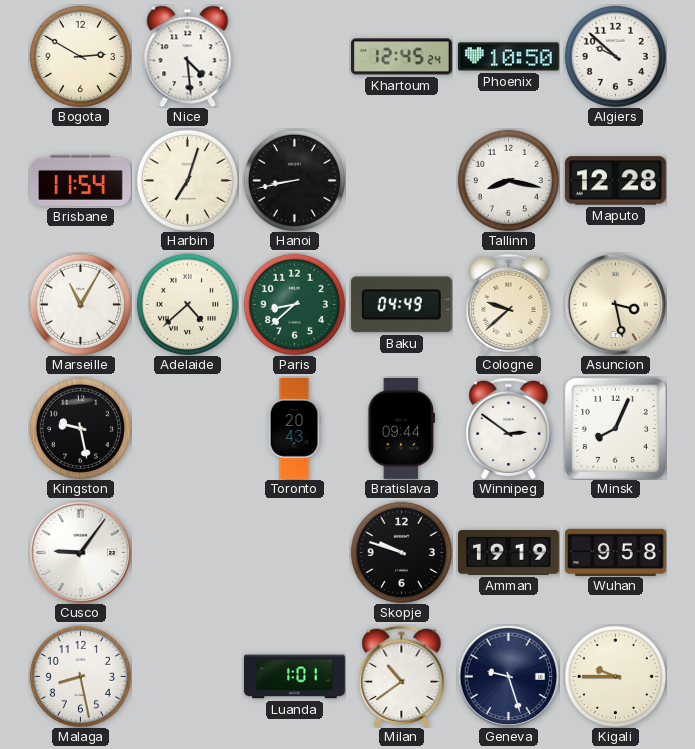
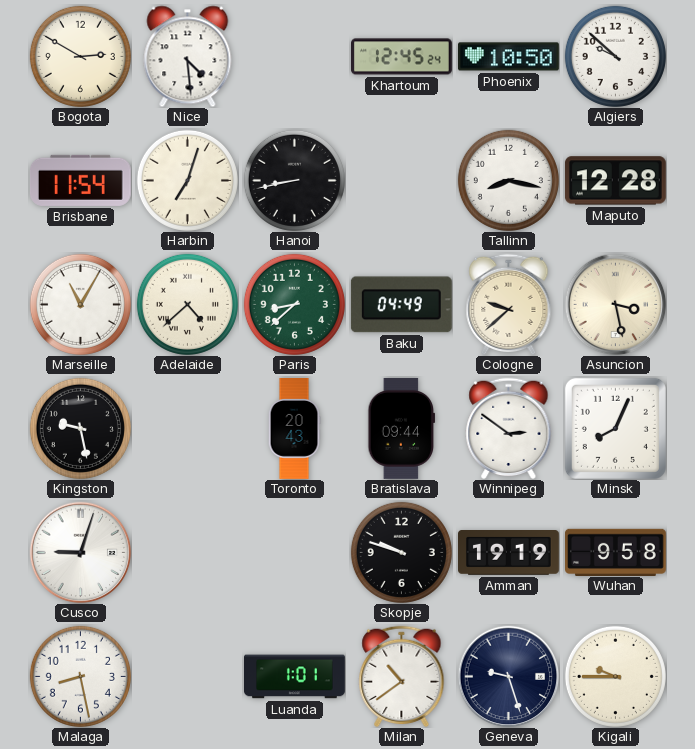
Cusco: 9:06 -> 9:03
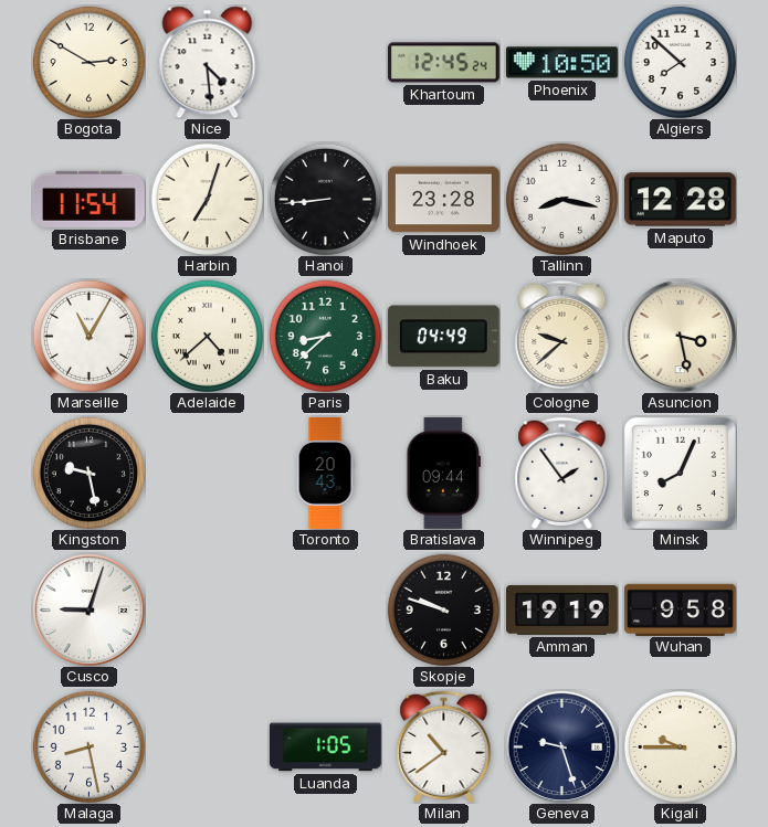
Algiers: 9:52 -> 7:52
Hanoi: 8:43 -> 8:44
Windhoek: none -> 23:28
Winnipeg: 2:51 -> 1:54
Luanda: 1:01 -> 1:05
